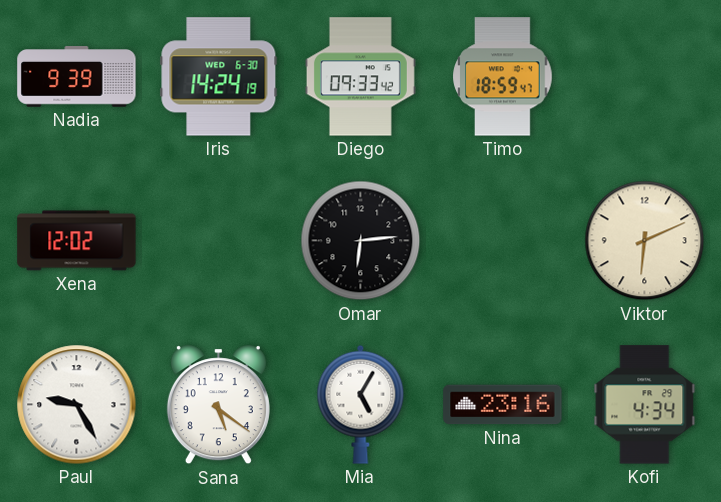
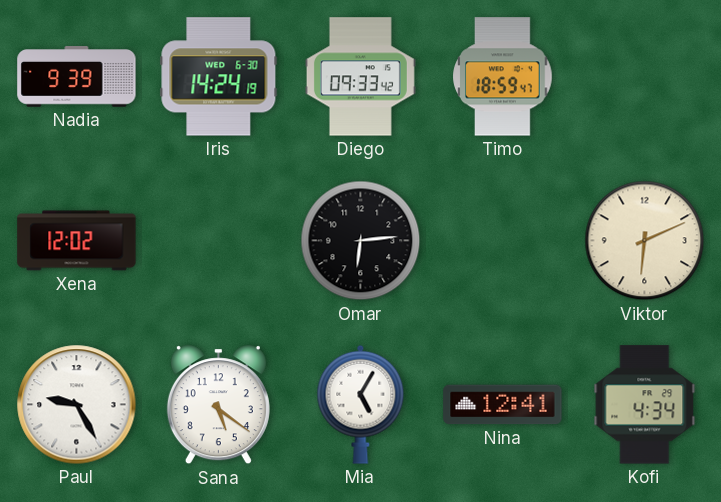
Nina: 23:16 -> 12:41
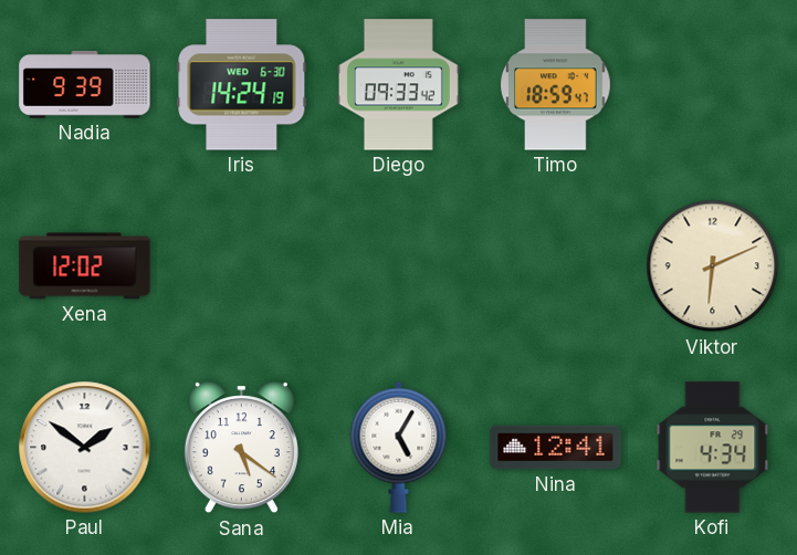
Omar: 6:14 -> none
Paul: 9:25 -> 1:51
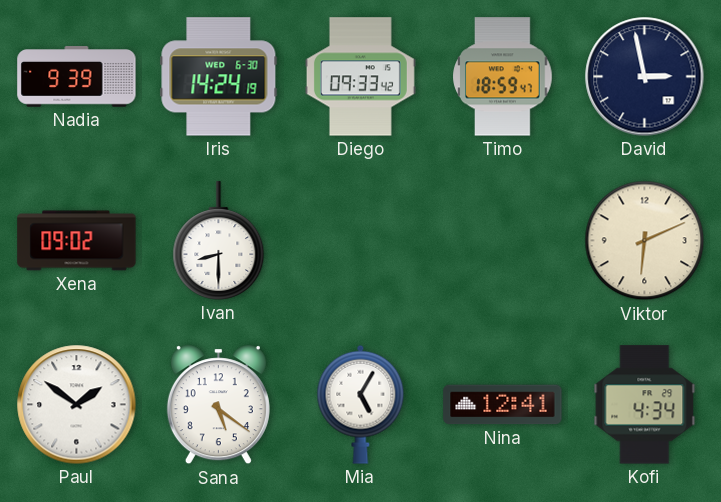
David: none -> 2:58
Xena: 12:02 -> 09:02
Ivan: none -> 8:30
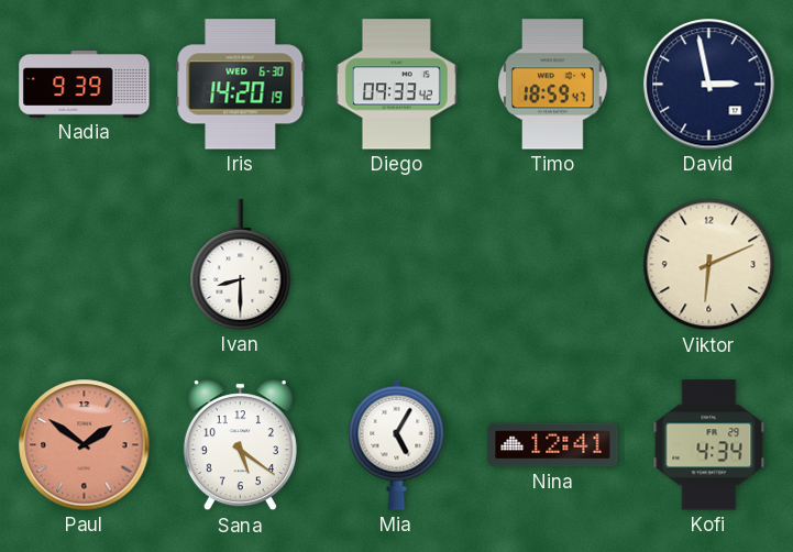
Iris: 14:24 -> 14:20
Xena: 09:02 -> none
Paul dial: white -> salmon
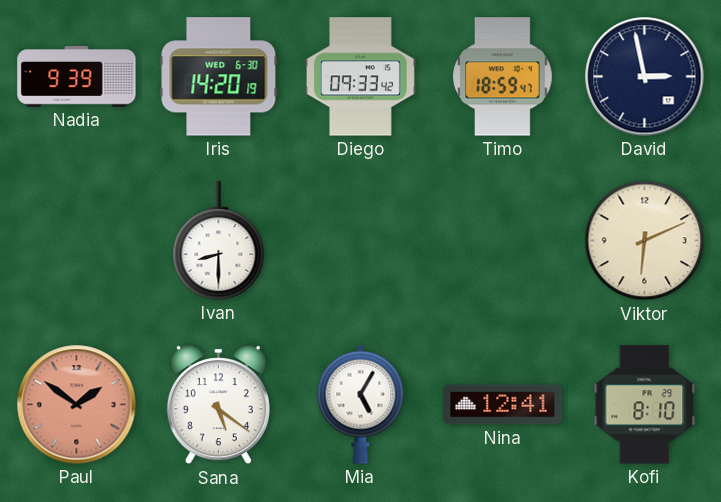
Kofi: 4:34 -> 8:10
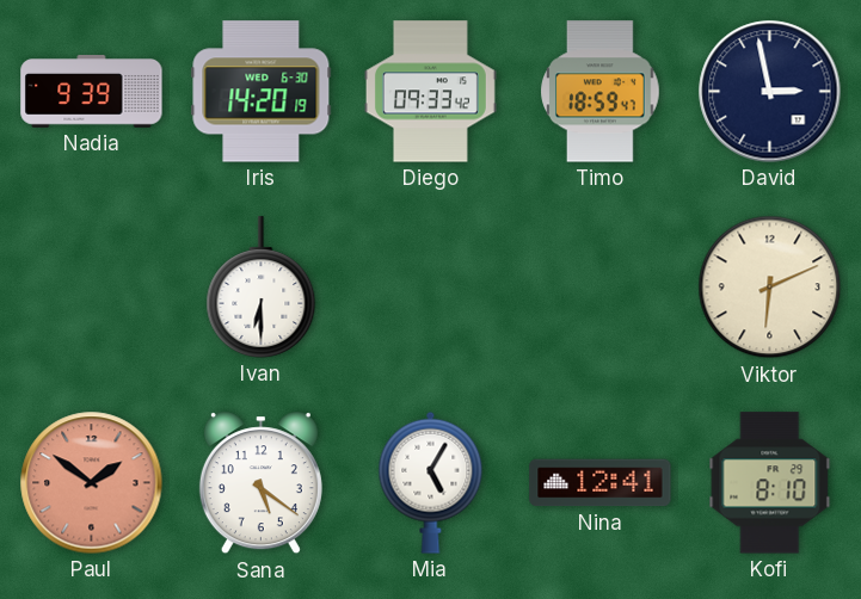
Ivan: 8:30 -> 6:30
